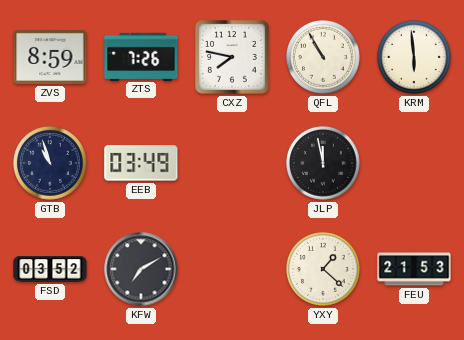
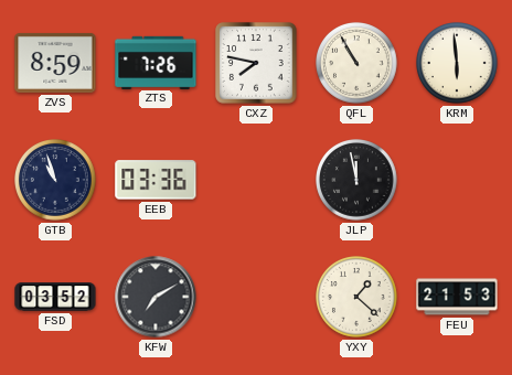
EEB: 03:49 -> 03:36
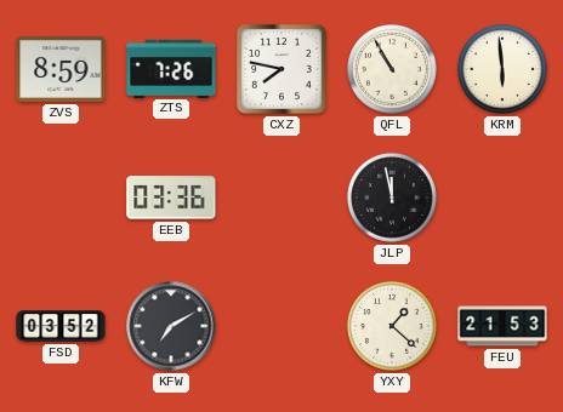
GTB: 10:57 -> none
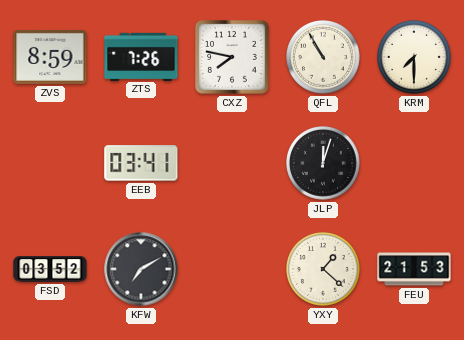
KRM: 5:59 -> 7:30
EEB: 03:36 -> 03:41
JLP: 11:58 -> 12:03
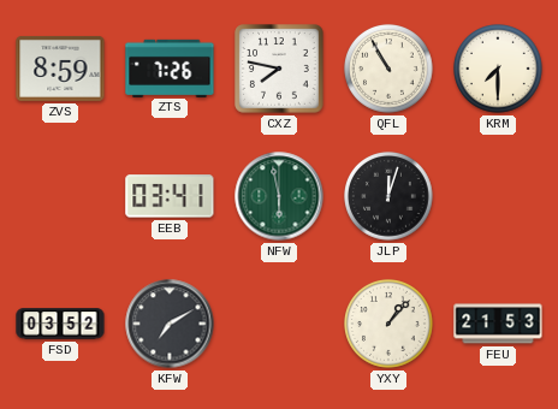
NFW: none -> 5:58
YXY: 1:22 -> 1:07
